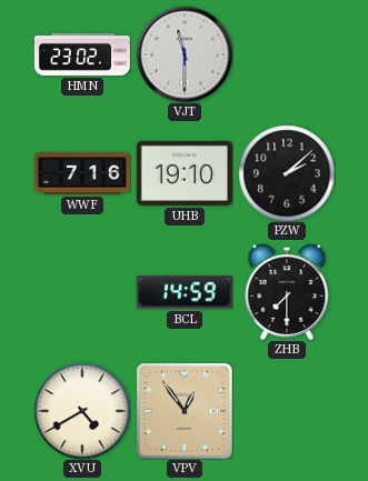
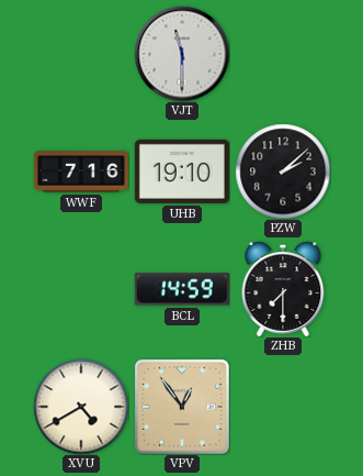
HMN: 23:02 -> none
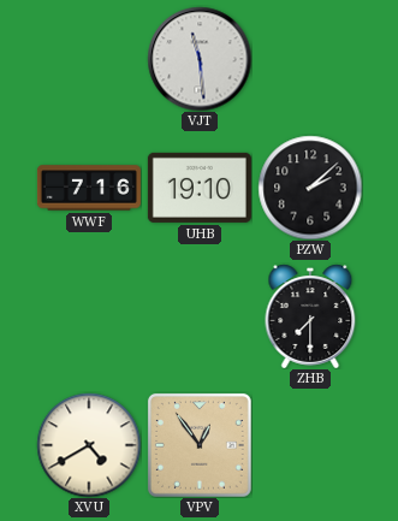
VJT: 11:30 -> 11:29
BCL: 14:59 -> none
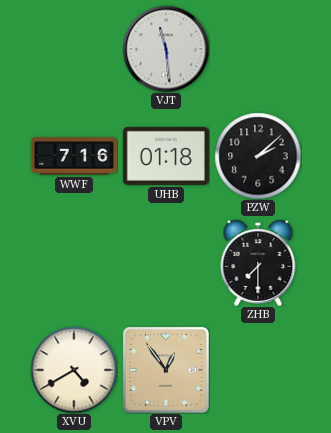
UHB: 19:10 -> 01:18
